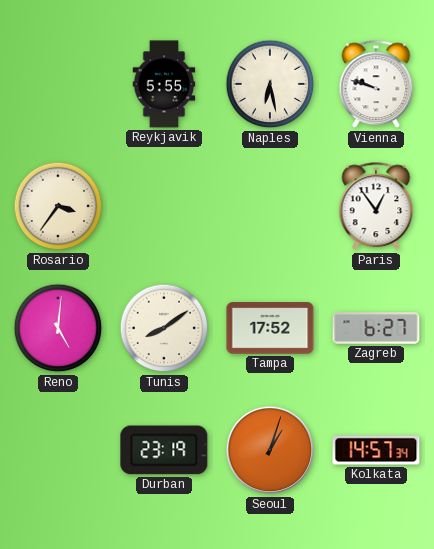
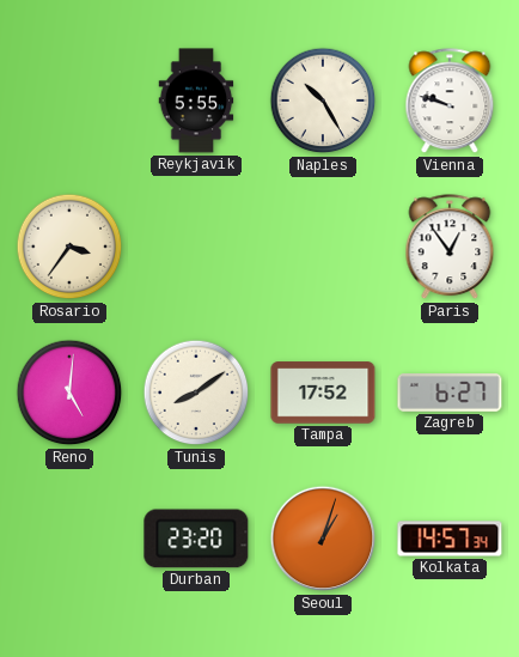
Naples: 6:28 -> 10:25
Durban: 23:19 -> 23:20
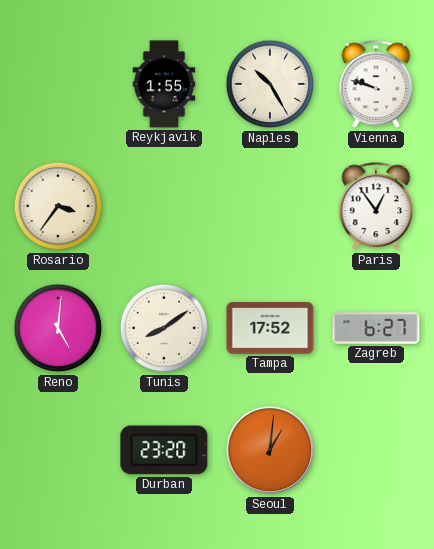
Reykjavik: 5:55 -> 1:55
Seoul: 1:03 -> 1:01
Kolkata: 14:57 -> none
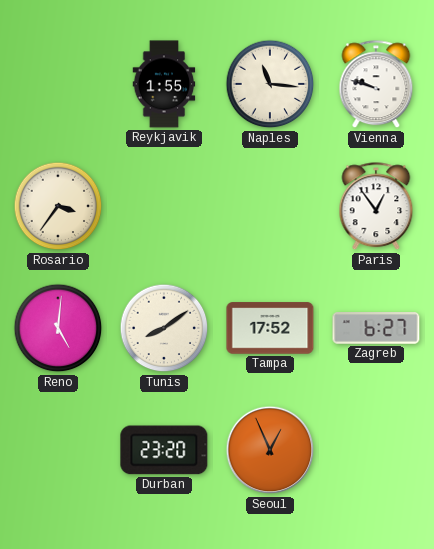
Naples: 10:25 -> 11:16
Seoul: 1:01 -> 12:56
